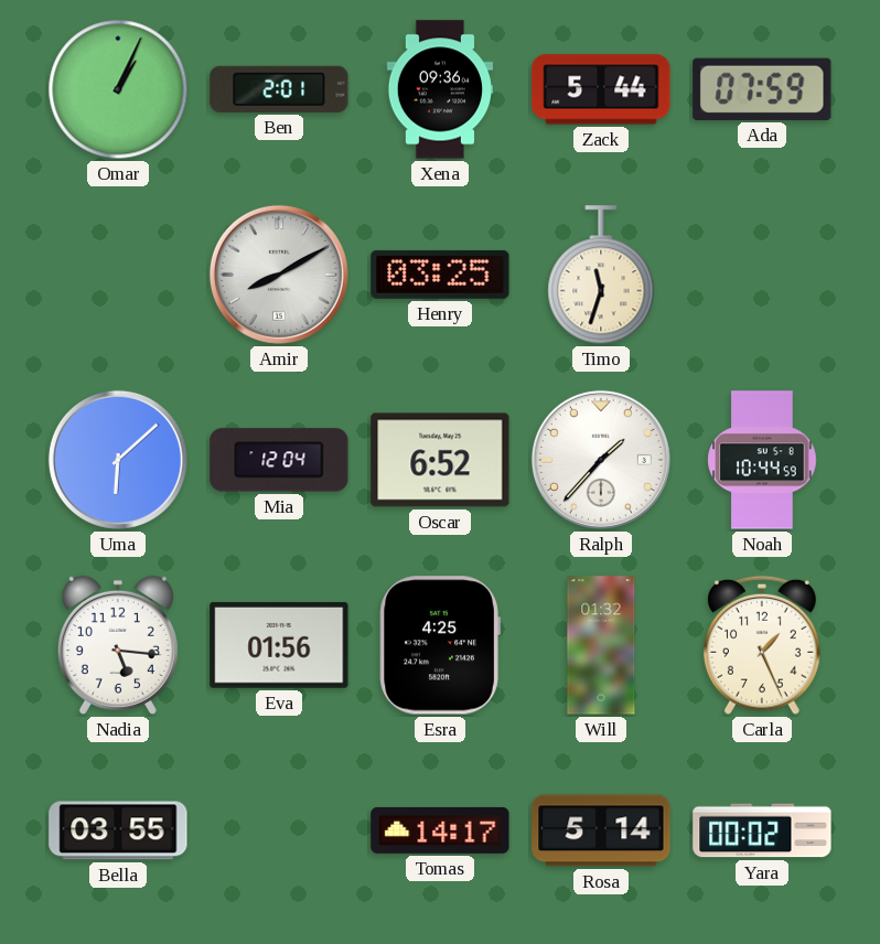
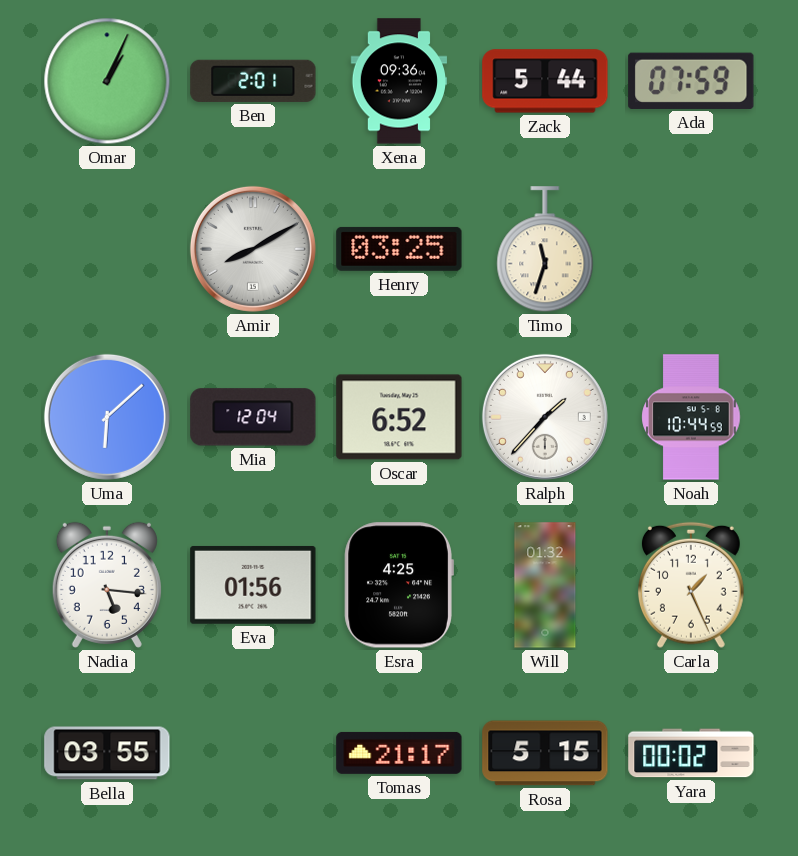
Tomas: 14:17 -> 21:17
Rosa: 5:14 -> 5:15
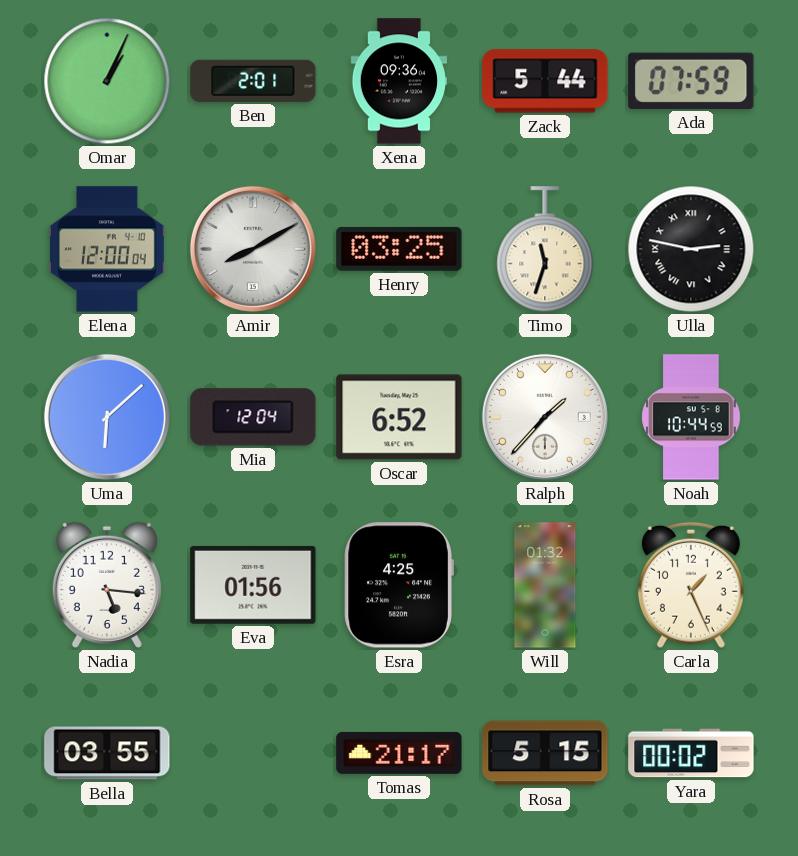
Elena: none -> 12:00
Ulla: none -> 2:47
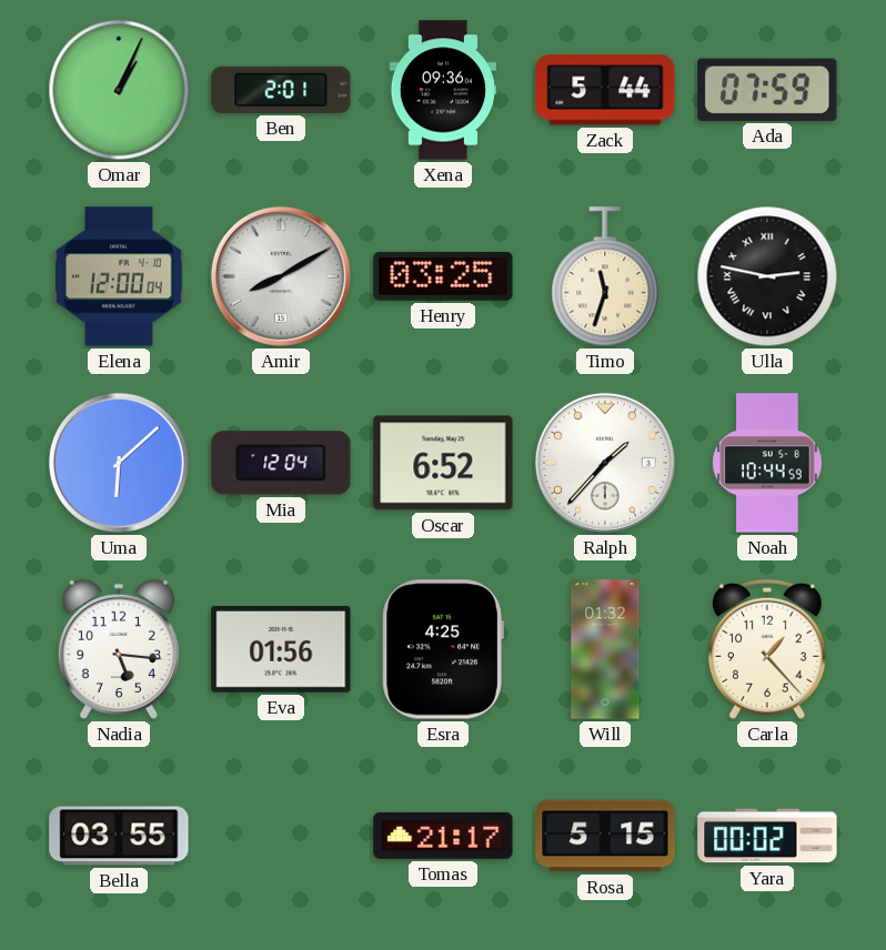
Carla: 1:26 -> 1:23
